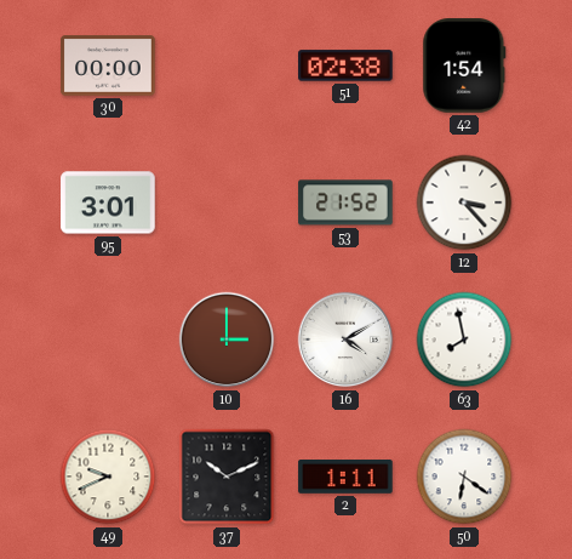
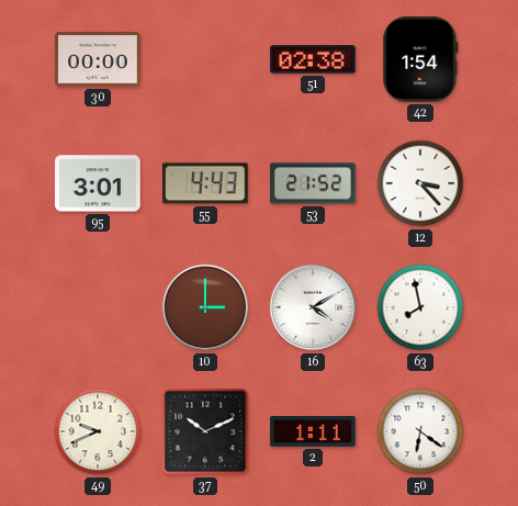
55: none -> 4:43
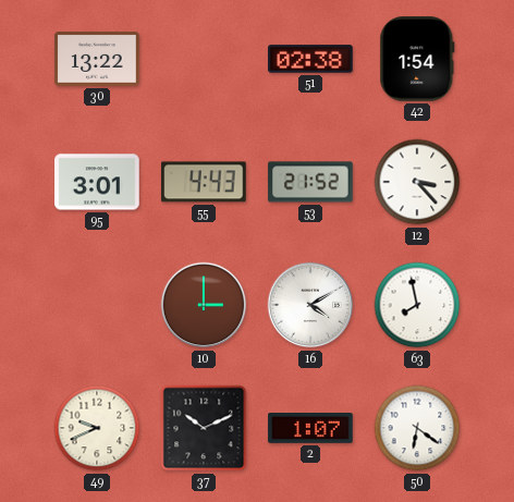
30: 00:00 -> 13:22
2: 1:11 -> 1:07
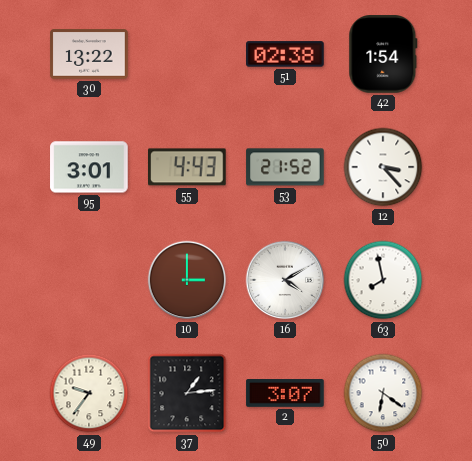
49: 9:41 -> 9:36
37: 10:11 -> 1:14
2: 1:07 -> 3:07
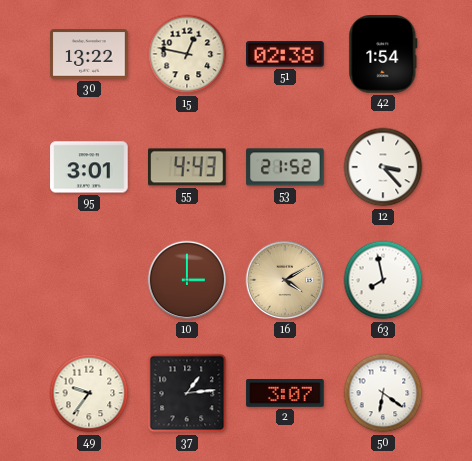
15: none -> 12:47
16 dial: white -> champagne
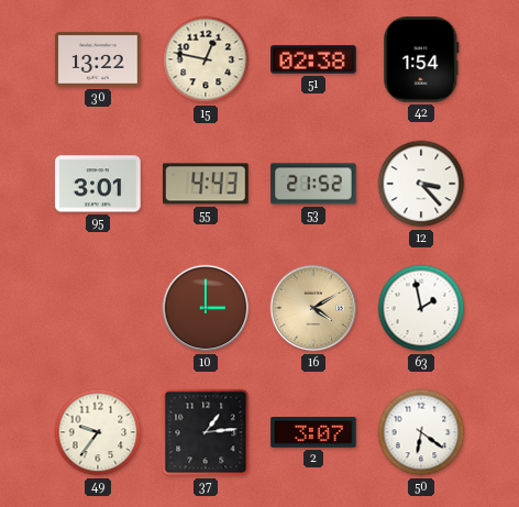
63: 7:58 -> 1:58
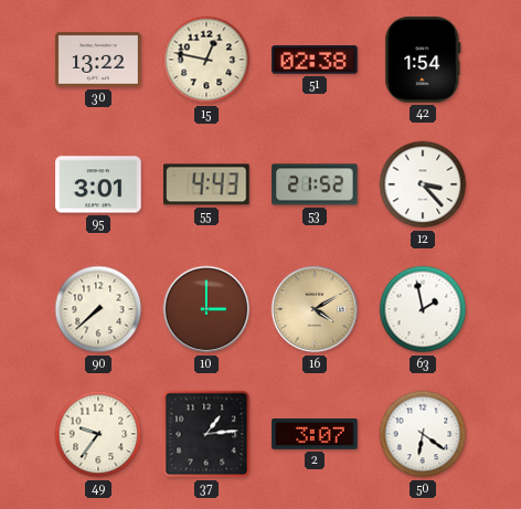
90: none -> 7:38
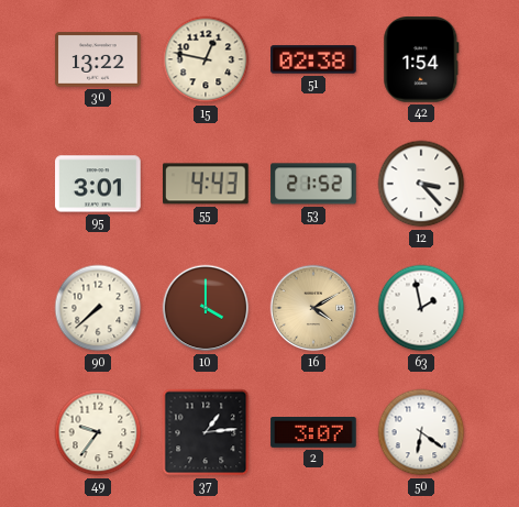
10: 3:00 -> 4:00
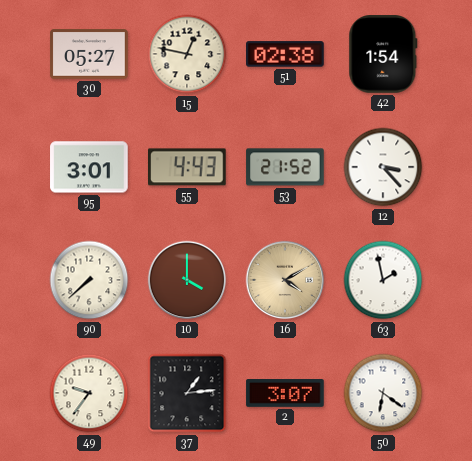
30: 13:22 -> 05:27
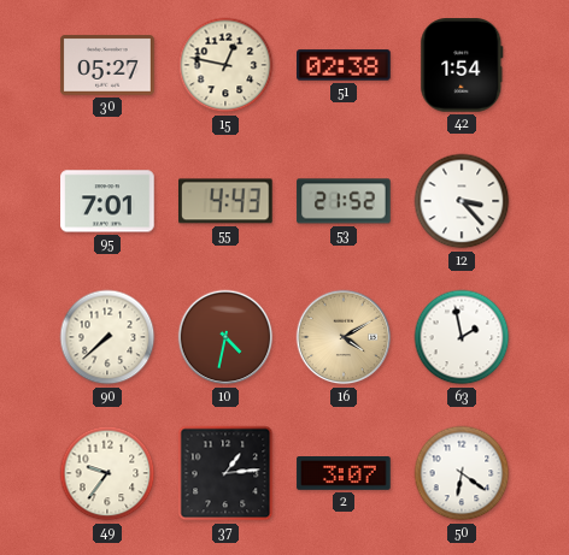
95: 3:01 -> 7:01
10: 4:00 -> 4:32
